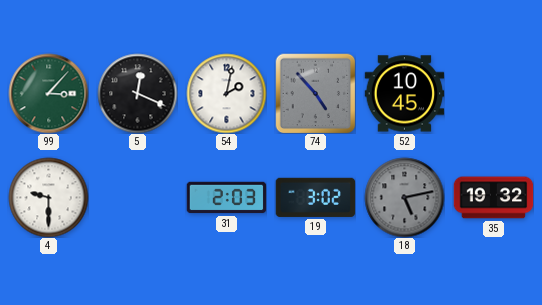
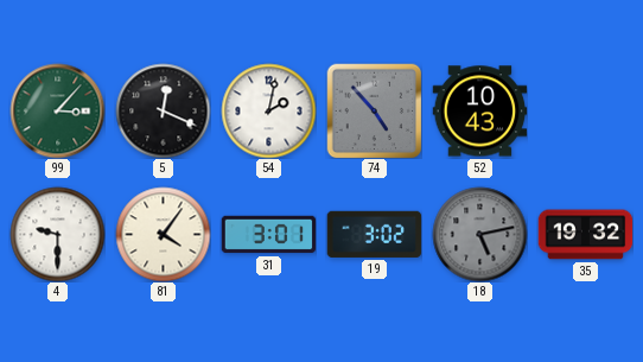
52: 10:45 -> 10:43
81: none -> 4:06
31: 2:03 -> 3:01
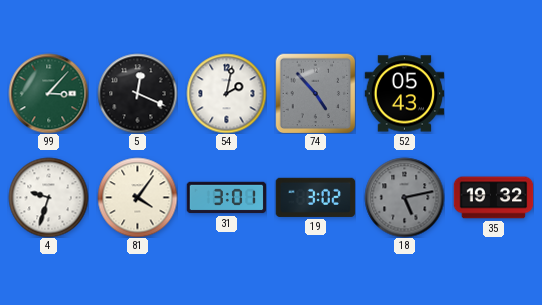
52: 10:43 -> 05:43
4: 9:30 -> 9:33
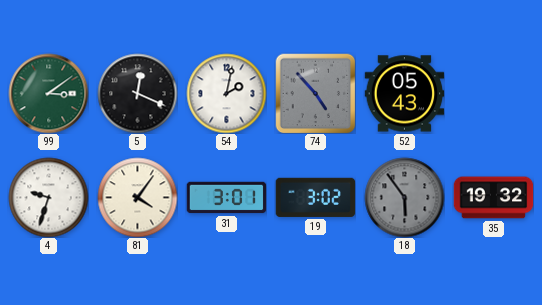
99: 3:07 -> 3:09
18: 5:13 -> 5:54
